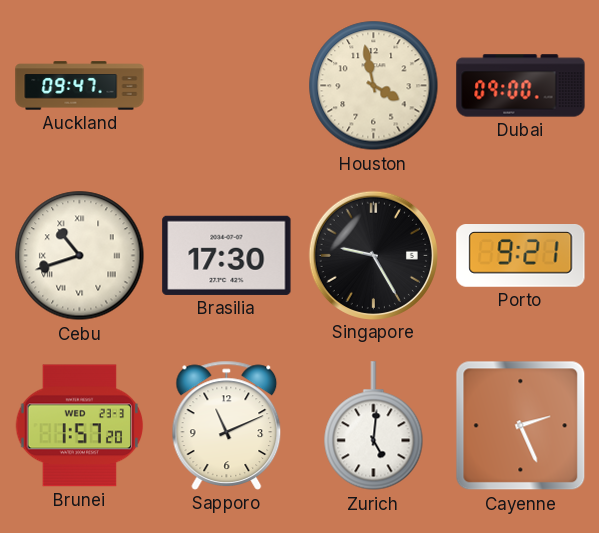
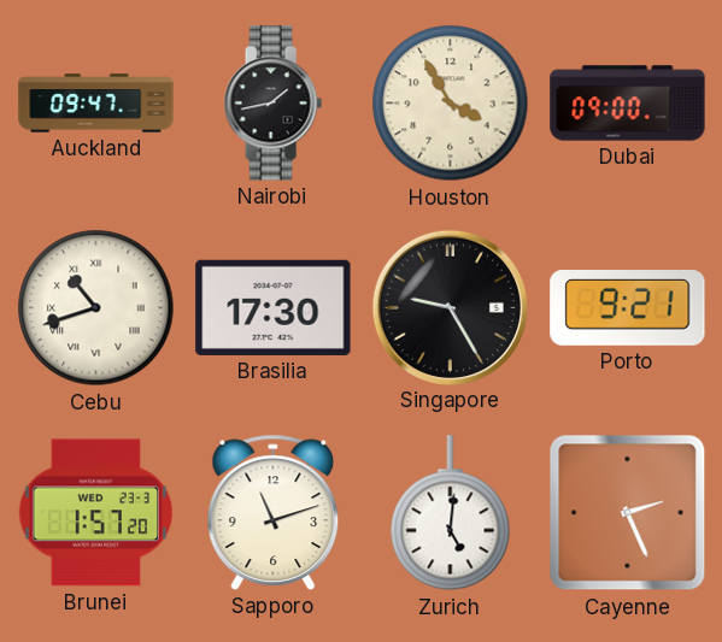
Nairobi: none -> 1:43
Houston: 3:58 -> 3:55
Sapporo: 11:11 -> 11:12
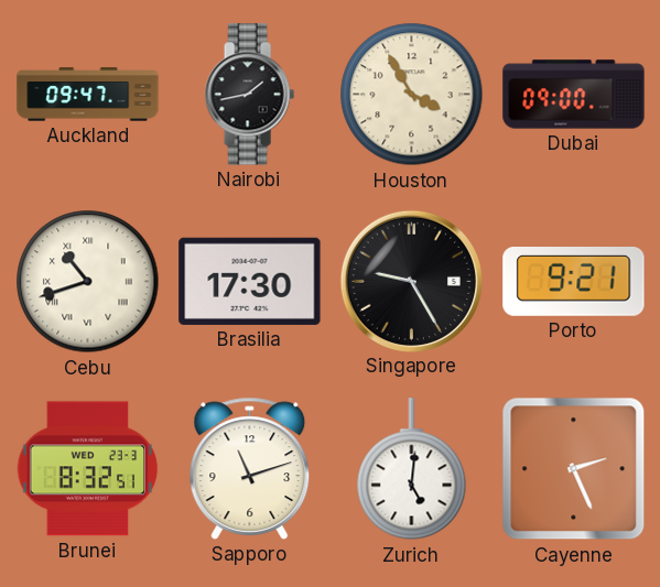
Brunei: 1:57 -> 8:32
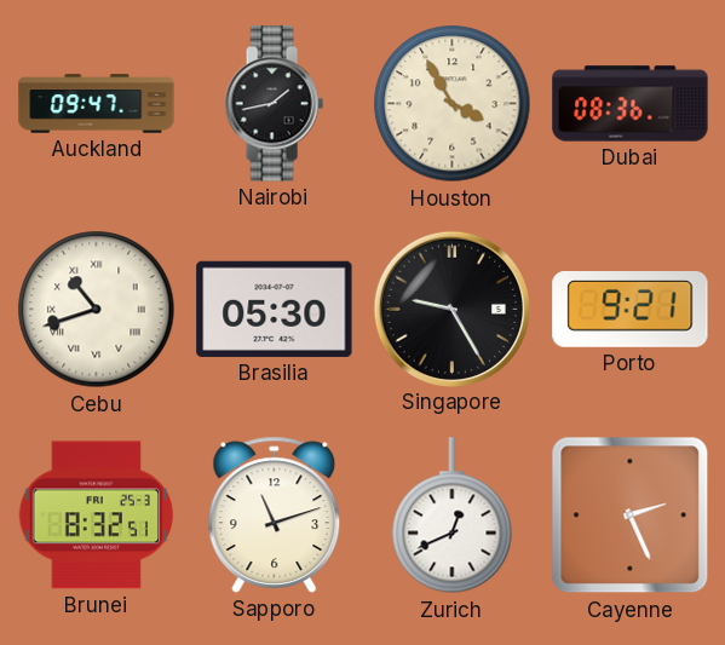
Dubai: 09:00 -> 08:36
Brasilia: 17:30 -> 05:30
Brunei date: WED 23-3 -> FRI 25-3
Zurich: 5:01 -> 12:41
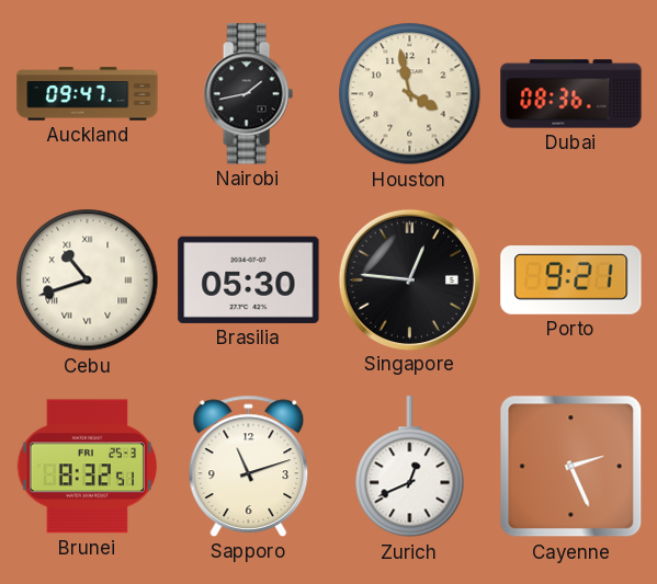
Houston: 3:55 -> 3:58
Singapore: 9:25 -> 12:46
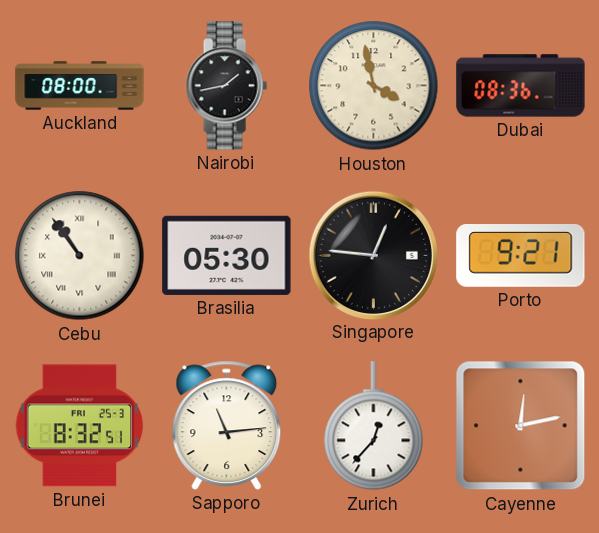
Auckland: 09:47 -> 08:00
Cebu: 10:42 -> 10:54
Sapporo: 11:12 -> 11:14
Zurich: 12:41 -> 12:37
Cayenne: 2:26 -> 12:13
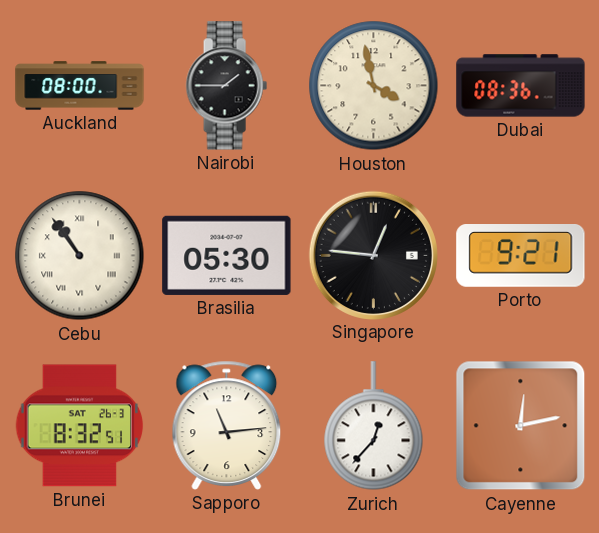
Nairobi: 1:43 -> 1:45
Brunei date: FRI 25-3 -> SAT 26-3
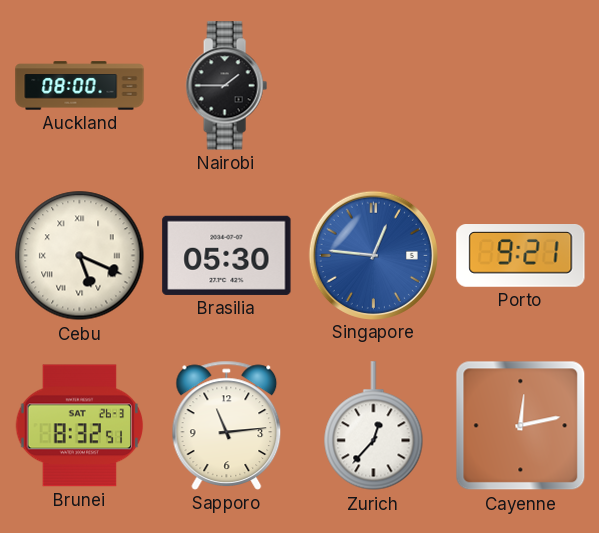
Houston: 3:58 -> none
Dubai: 08:36 -> none
Cebu: 10:54 -> 5:19
Singapore dial: black -> blue
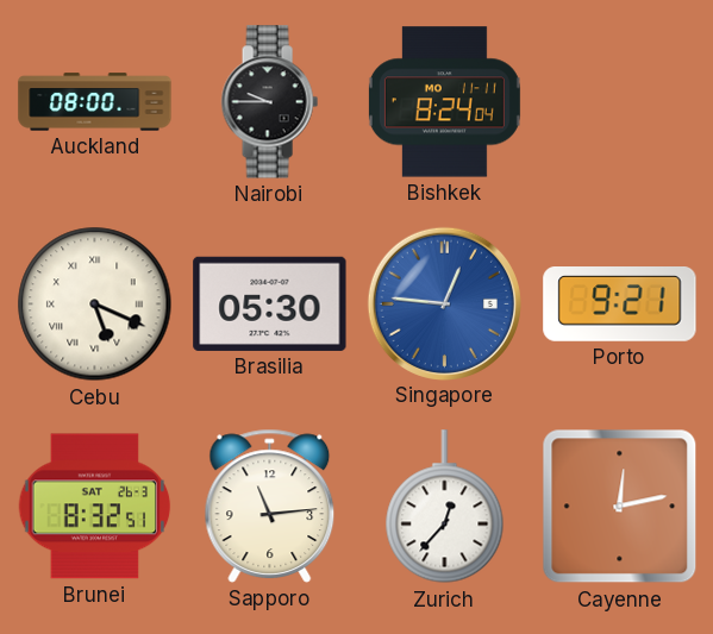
Nairobi: 1:45 -> 9:45
Bishkek: none -> 8:24
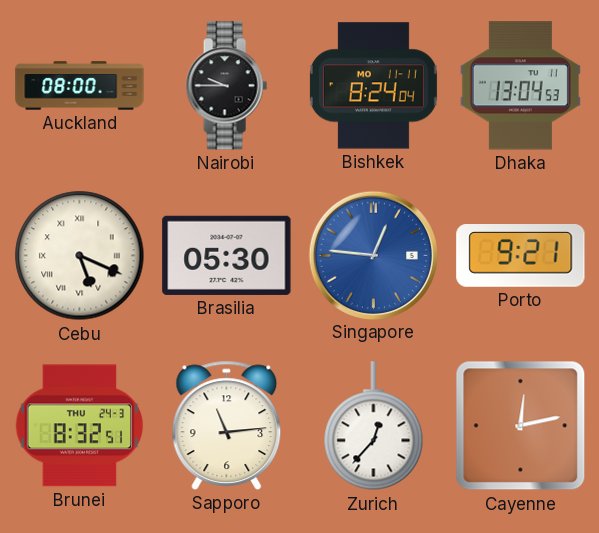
Dhaka: none -> 13:04
Brunei date: SAT 26-3 -> THU 24-3
